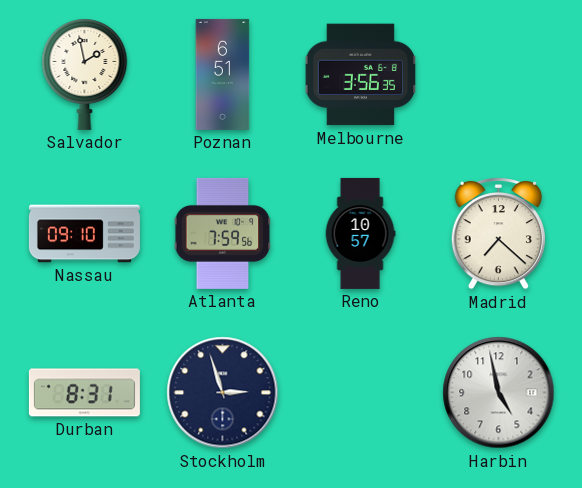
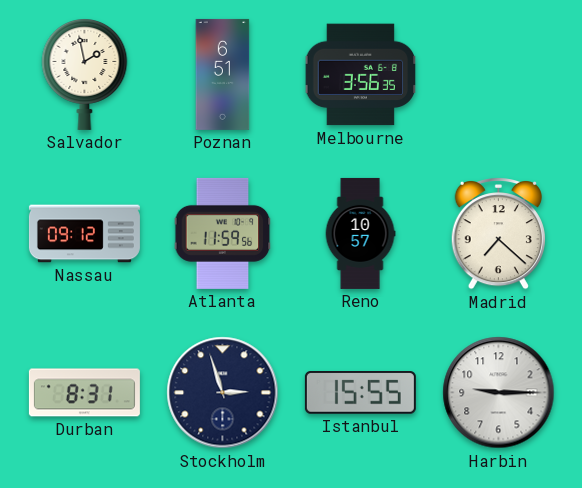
Nassau: 09:10 -> 09:12
Atlanta: 7:59 -> 11:59
Istanbul: none -> 15:55
Harbin: 4:58 -> 9:15
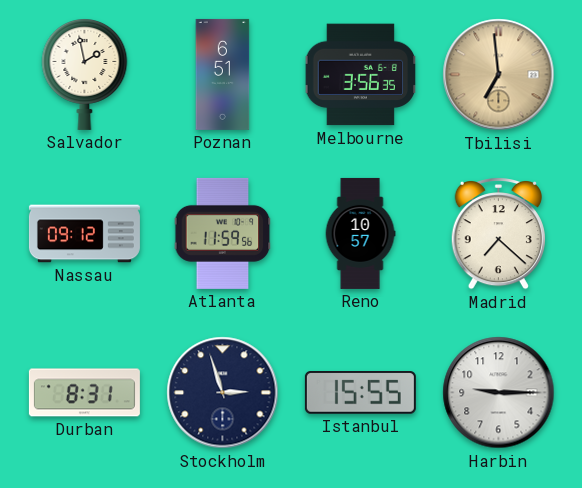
Tbilisi: none -> 6:59
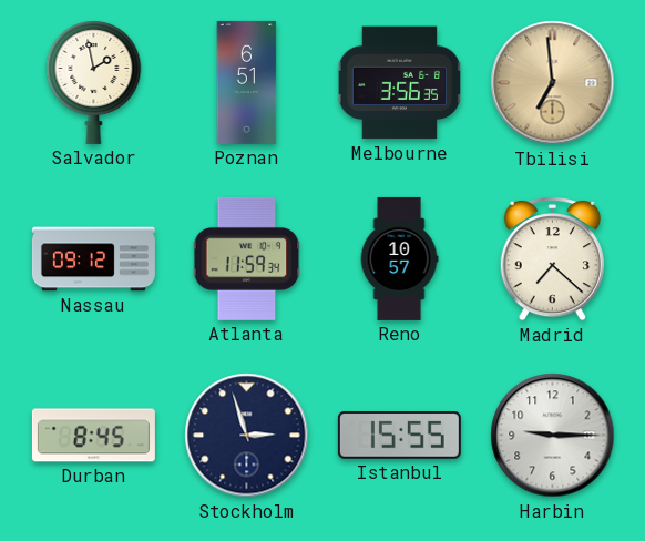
Atlanta: 11:59:56 -> 11:59:34
Durban: 8:31 -> 8:45
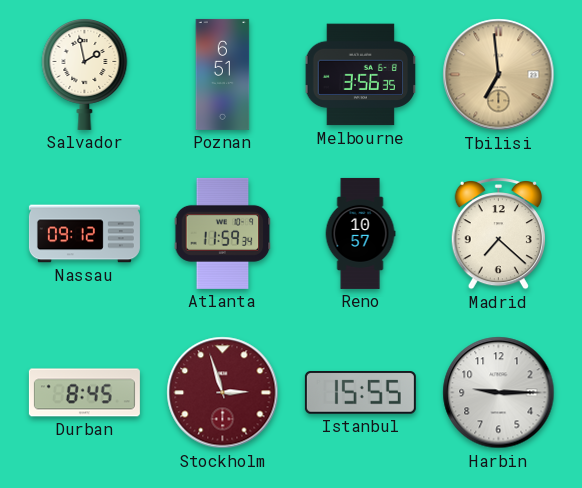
Stockholm dial: navy -> burgundy
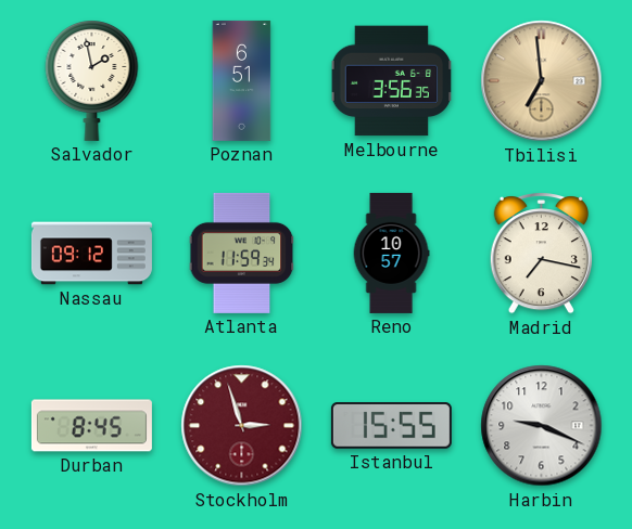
Madrid: 7:22 -> 7:17
Harbin: 9:15 -> 9:19
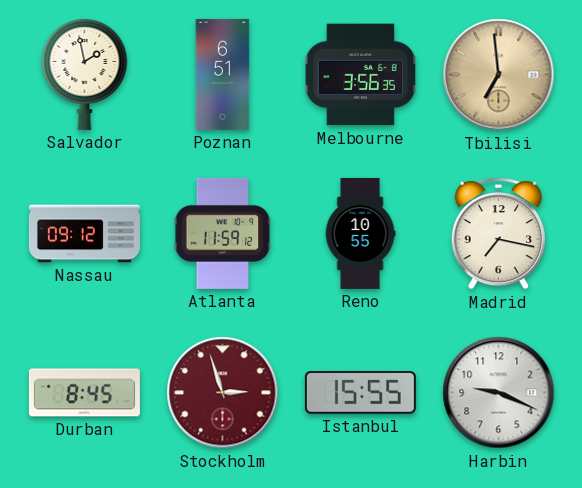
Atlanta: 11:59:34 -> 11:59:12
Reno: 10:57 -> 10:55
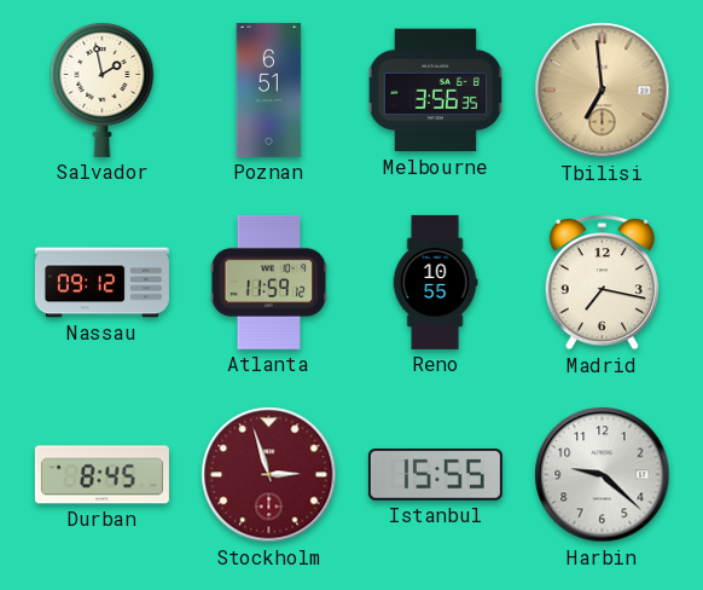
Harbin: 9:19 -> 9:22
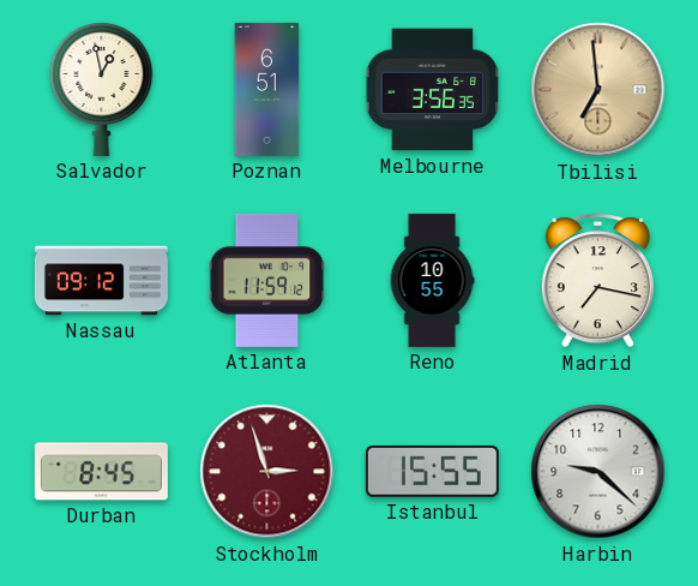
Salvador: 1:58 -> 12:58
